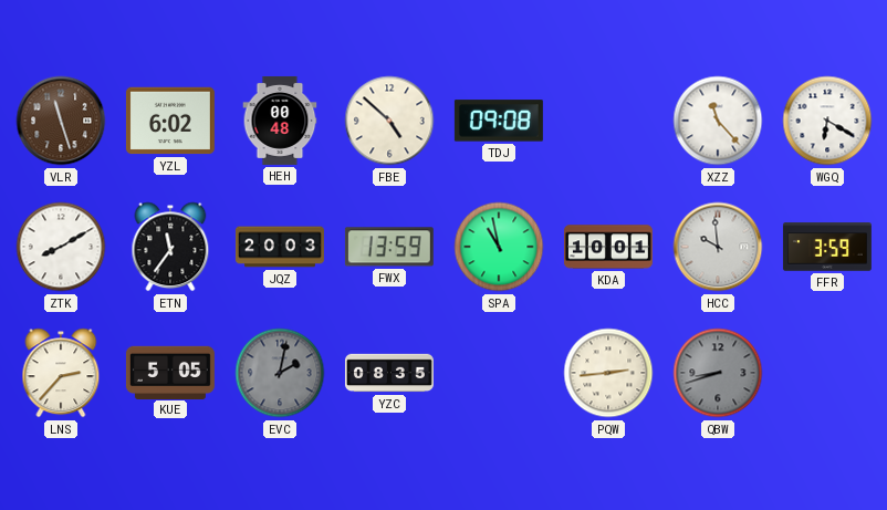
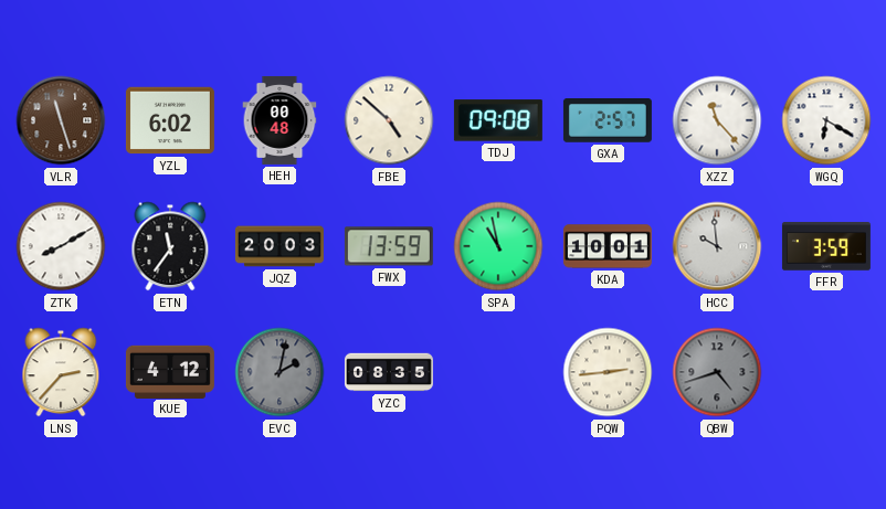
GXA: none -> 2:57
KUE: 5:05 -> 4:12
QBW: 8:42 -> 4:42
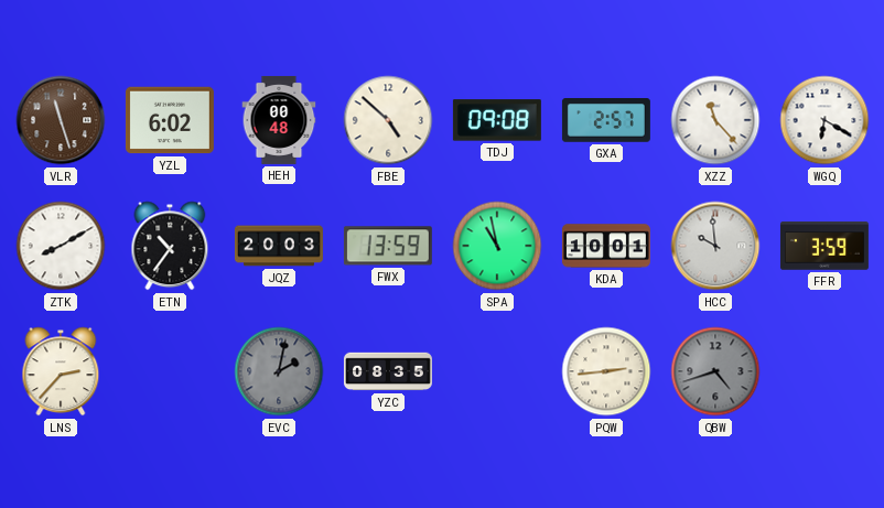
ETN: 11:36 -> 10:36
KUE: 4:12 -> none
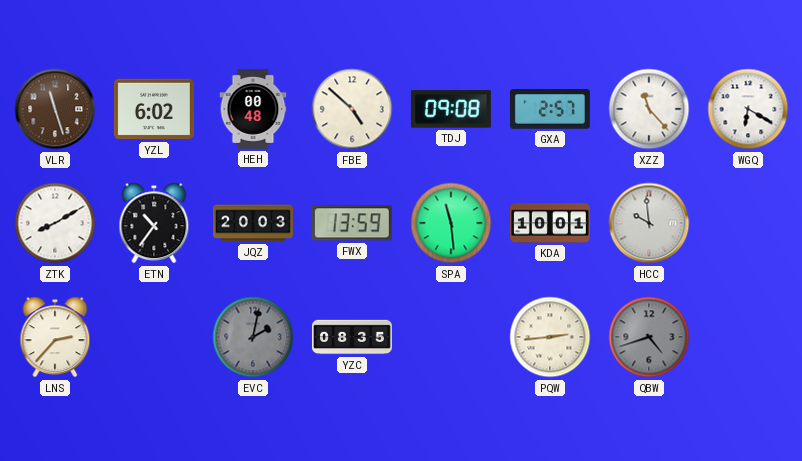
SPA: 10:58 -> 11:29
FFR: 3:59 -> none
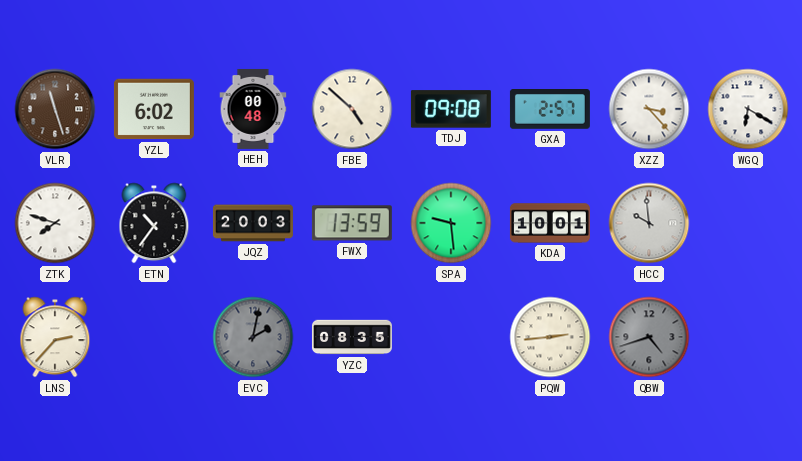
XZZ: 11:23 -> 3:23
ZTK: 8:10 -> 7:48
SPA: 11:29 -> 9:29
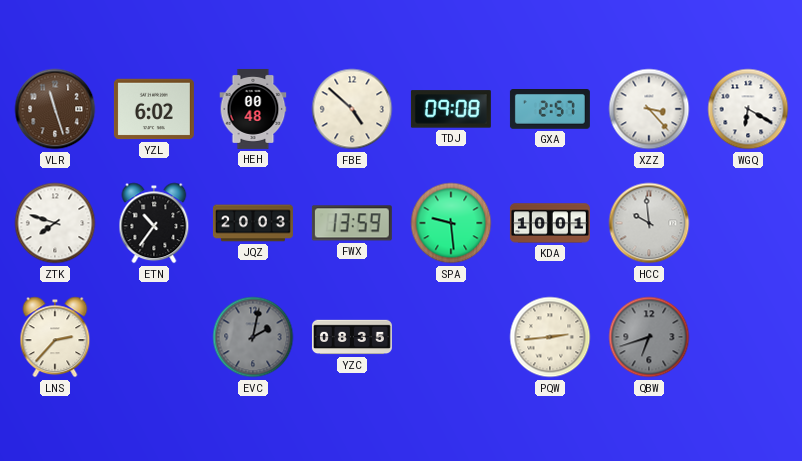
QBW: 4:42 -> 6:42
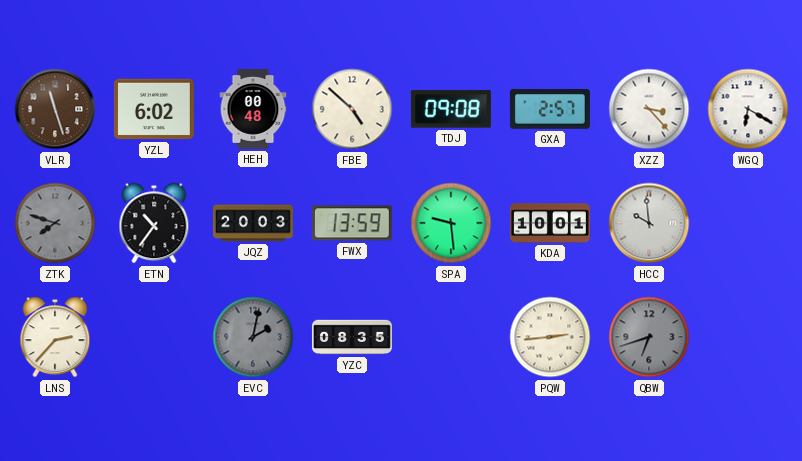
ZTK dial: white -> grey
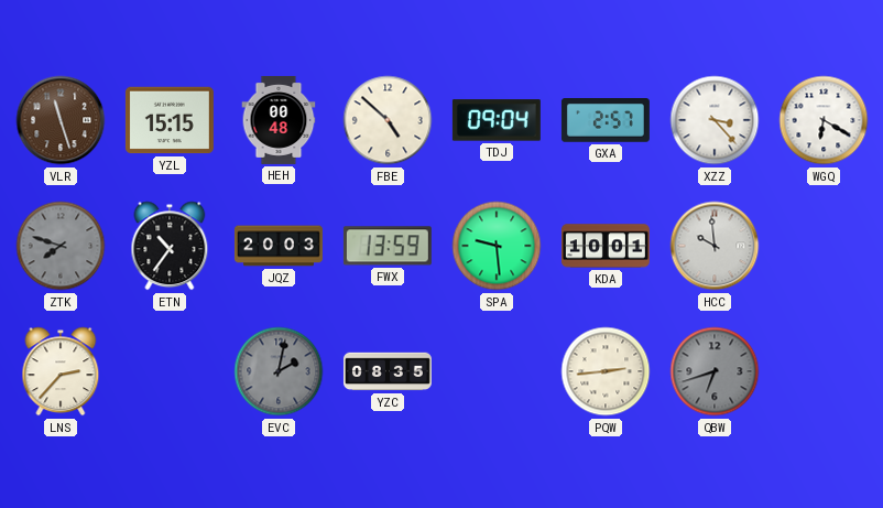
YZL: 6:02 -> 15:15
TDJ: 09:08 -> 09:04
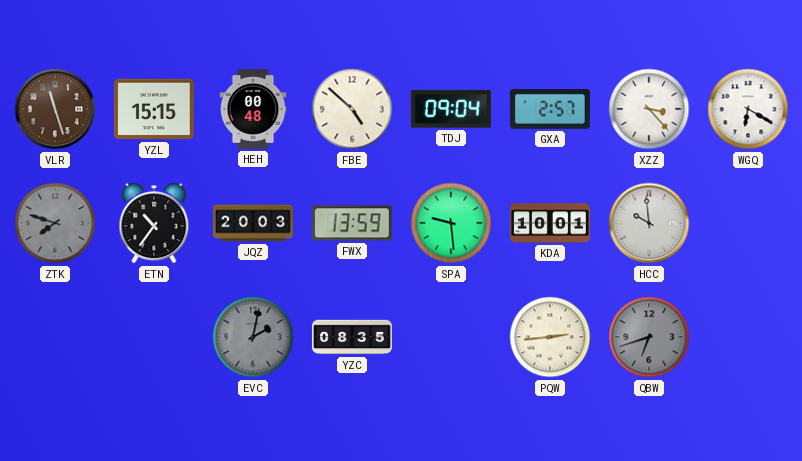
LNS: 2:37 -> none
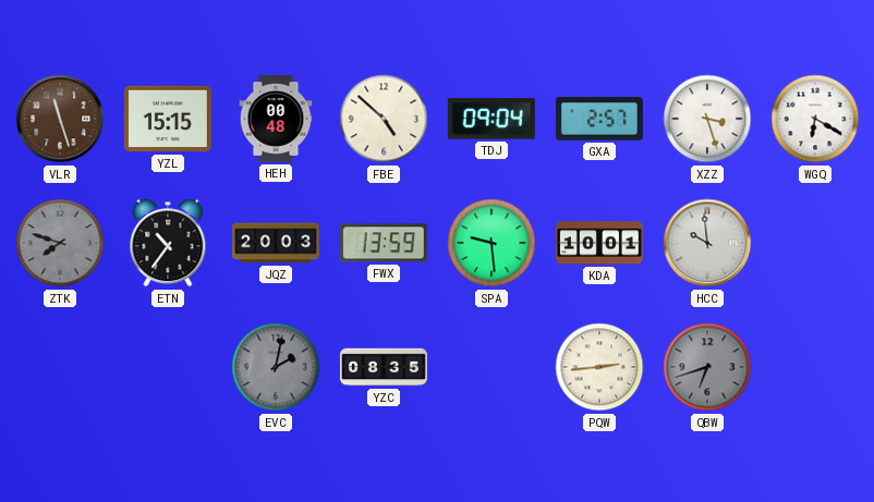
XZZ: 3:23 -> 3:27
